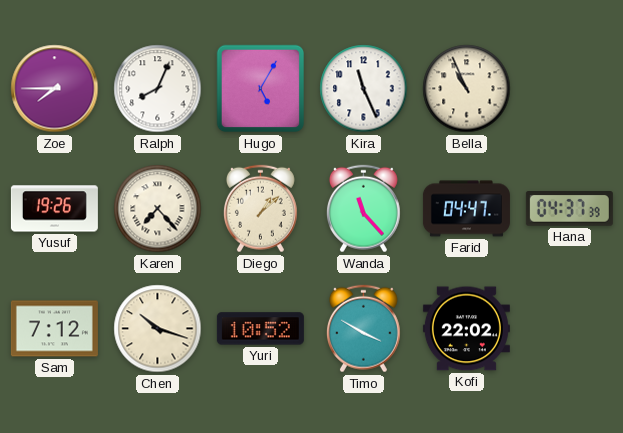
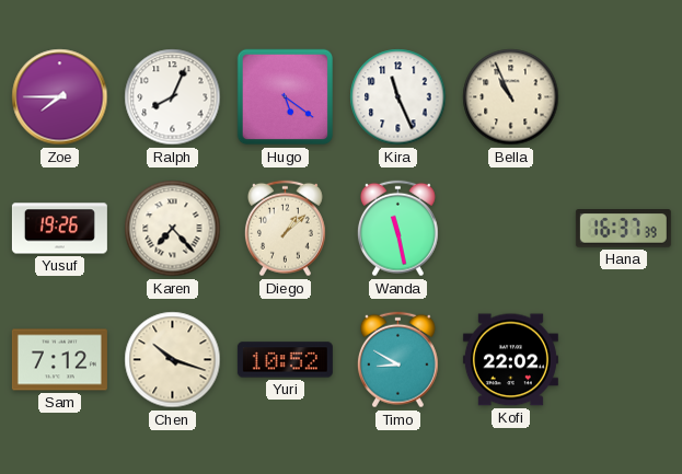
Hugo: 5:05 -> 5:21
Wanda: 11:23 -> 11:28
Farid: 04:47 -> none
Hana: 04:37 -> 16:37
Timo: 3:50 -> 8:50
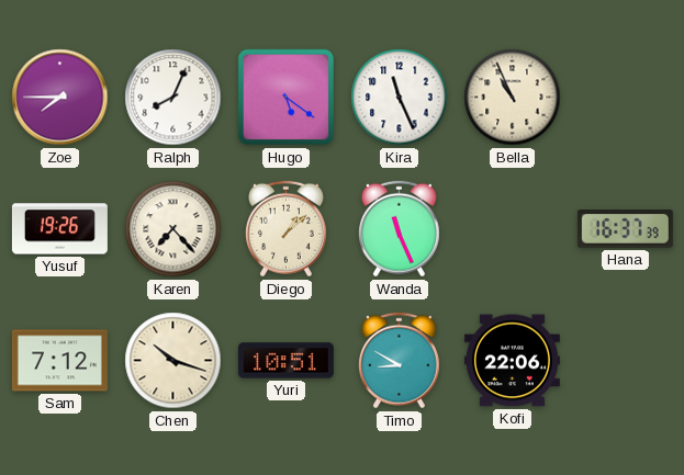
Wanda: 11:28 -> 11:26
Yuri: 10:52 -> 10:51
Kofi: 22:02 -> 22:06
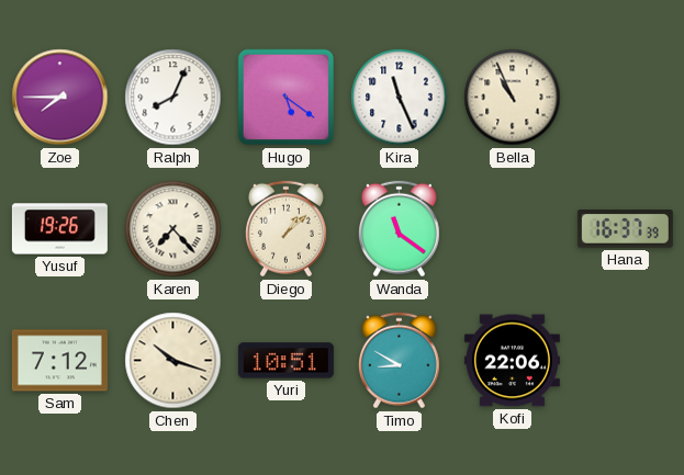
Wanda: 11:26 -> 11:21
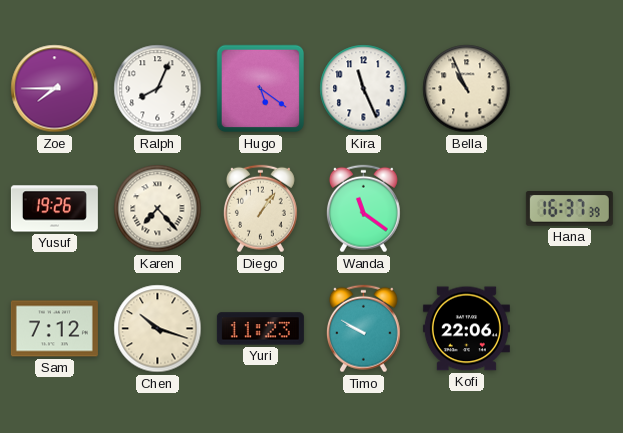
Diego: 1:08 -> 1:06
Yuri: 10:51 -> 11:23
Timo: 8:50 -> 9:50
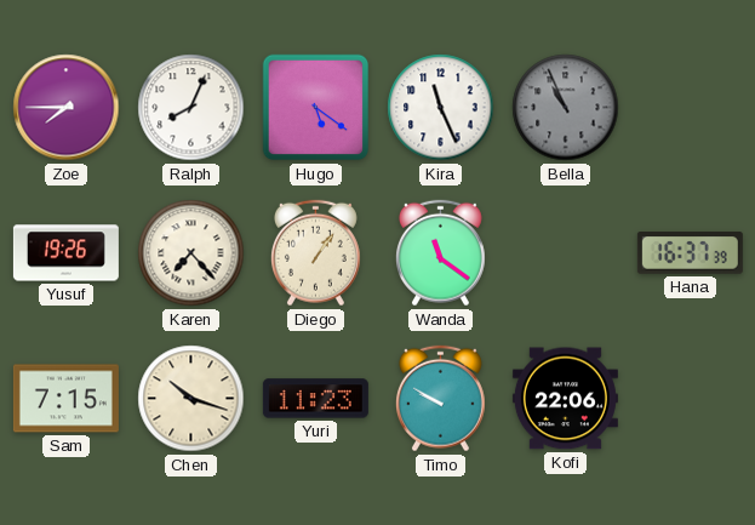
Bella dial: cream -> grey
Sam: 7:12 -> 7:15
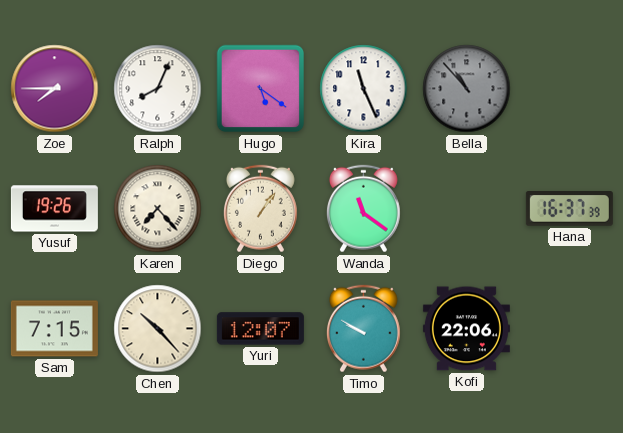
Bella: 10:56 -> 10:53
Chen: 10:18 -> 10:23
Yuri: 11:23 -> 12:07
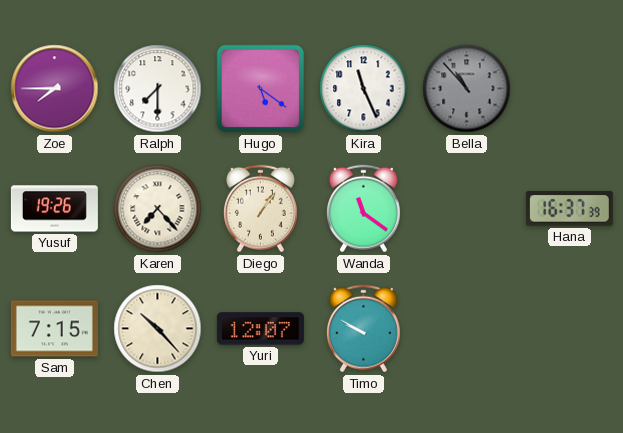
Ralph: 8:04 -> 7:30
Kofi: 22:06 -> none
